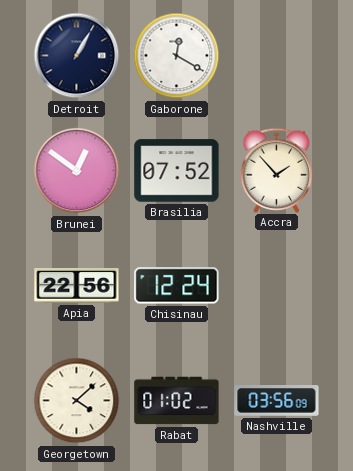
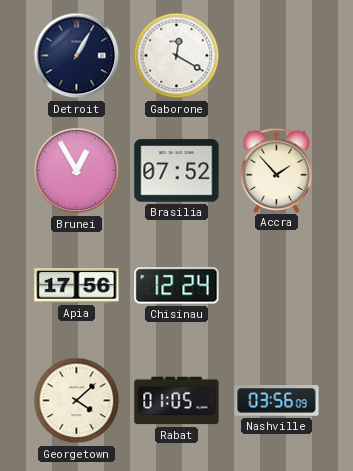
Brunei: 12:51 -> 12:55
Apia: 22:56 -> 17:56
Rabat: 01:02 -> 01:05
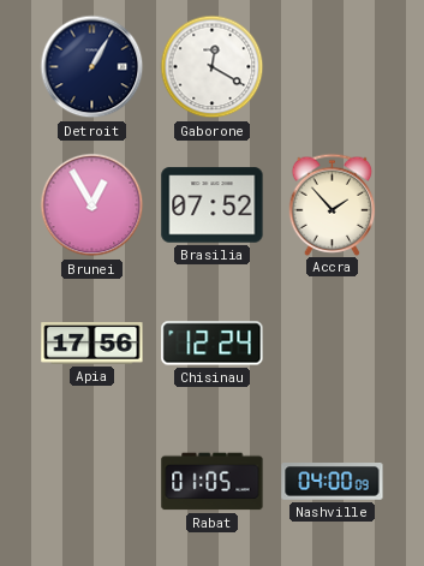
Georgetown: 4:08 -> none
Nashville: 03:56 -> 04:00
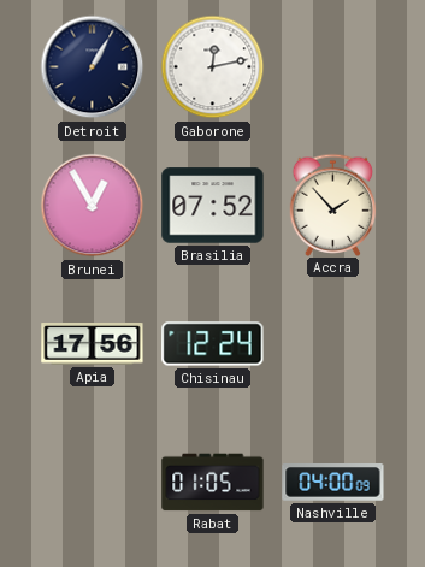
Gaborone: 12:20 -> 12:13
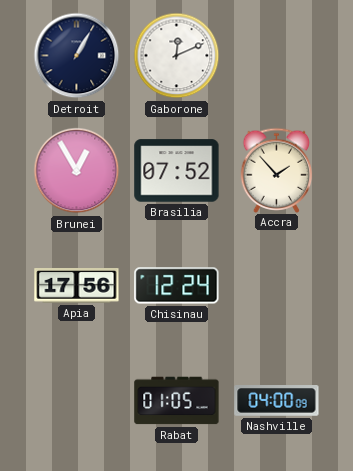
Gaborone: 12:13 -> 12:11
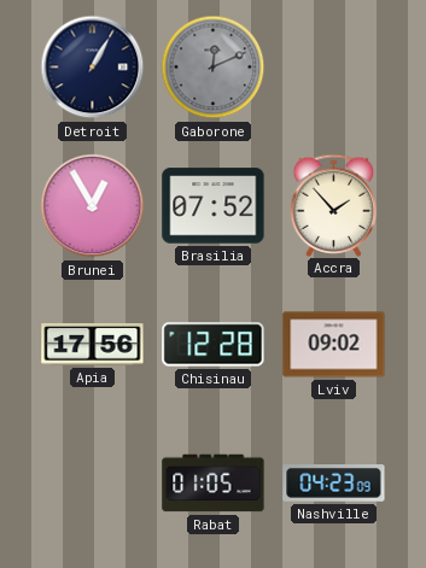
Gaborone dial: white -> grey
Chisinau: 12:24 -> 12:28
Lviv: none -> 09:02
Nashville: 04:00 -> 04:23
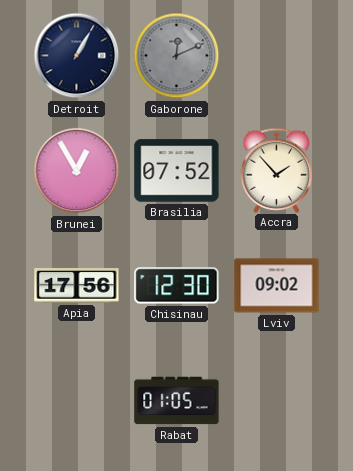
Chisinau: 12:28 -> 12:30
Nashville: 04:23 -> none
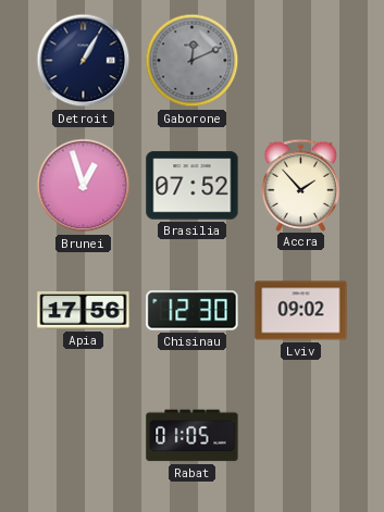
Brunei: 12:55 -> 12:57
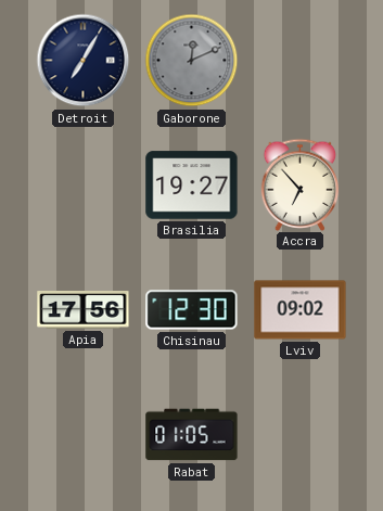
Detroit: 1:05 -> 7:05
Brunei: 12:57 -> none
Brasilia: 07:52 -> 19:27
Accra: 1:53 -> 6:53
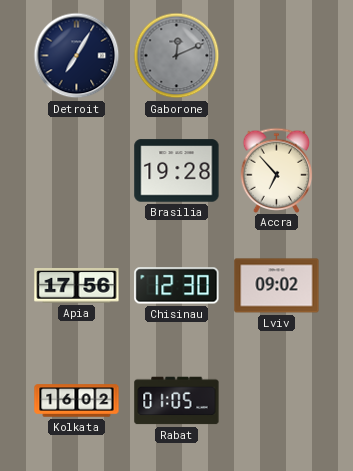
Brasilia: 19:27 -> 19:28
Kolkata: none -> 16:02
